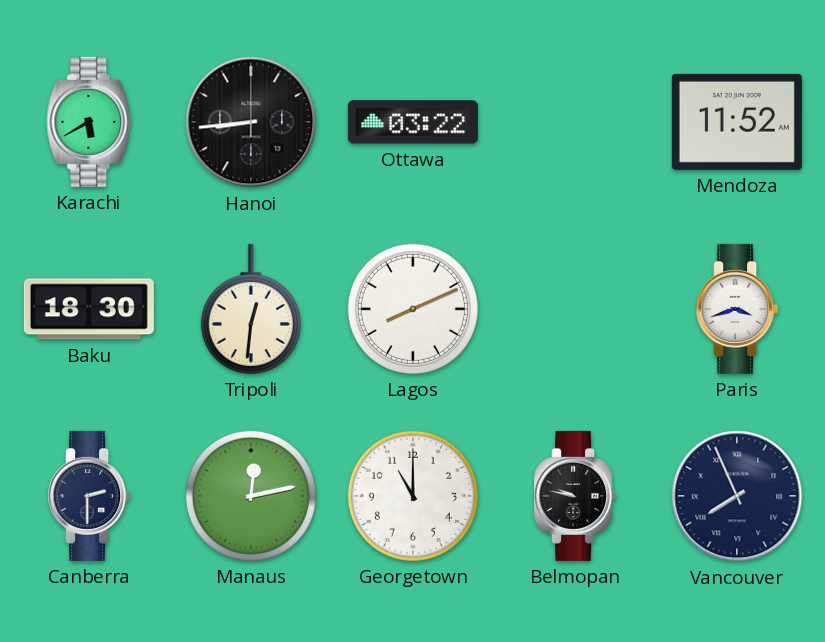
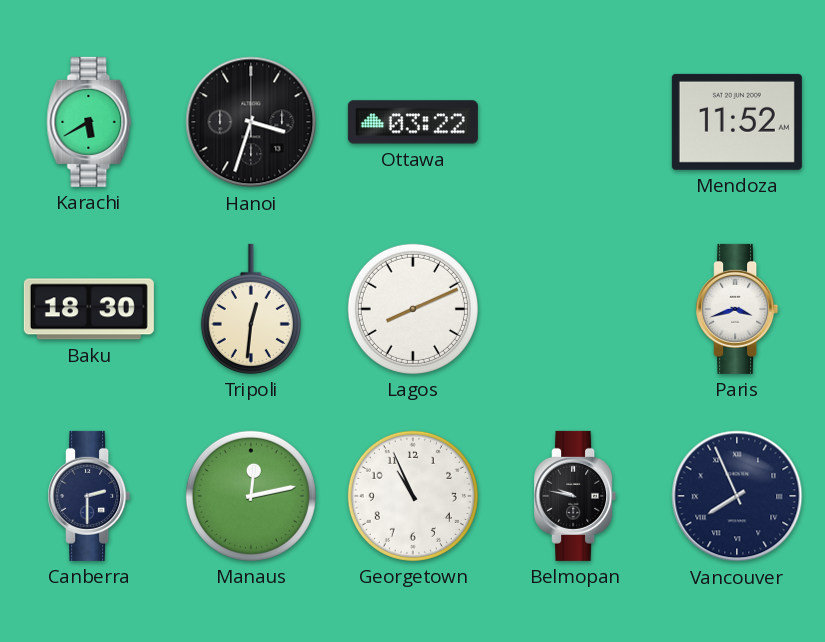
Hanoi: 8:44 -> 3:33
Georgetown: 11:00 -> 10:56
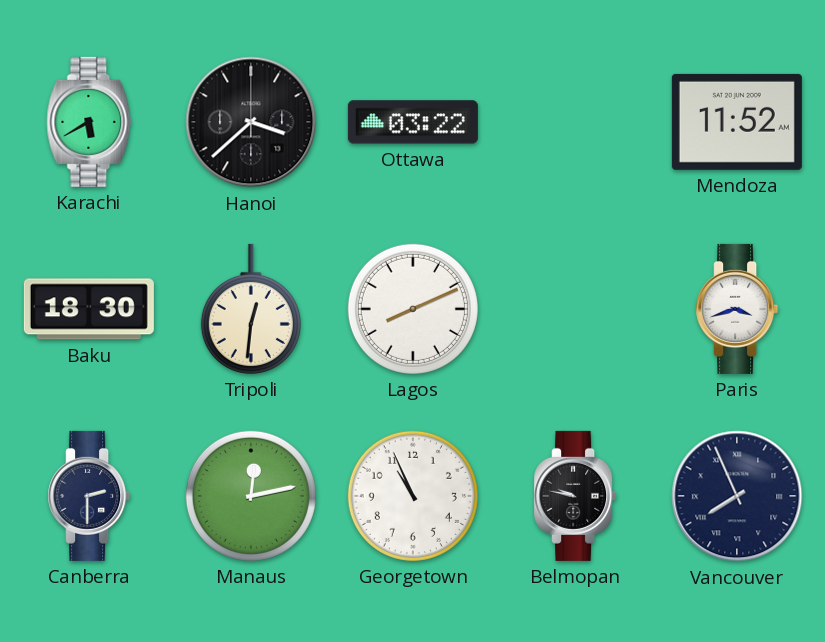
Hanoi: 3:33 -> 3:38
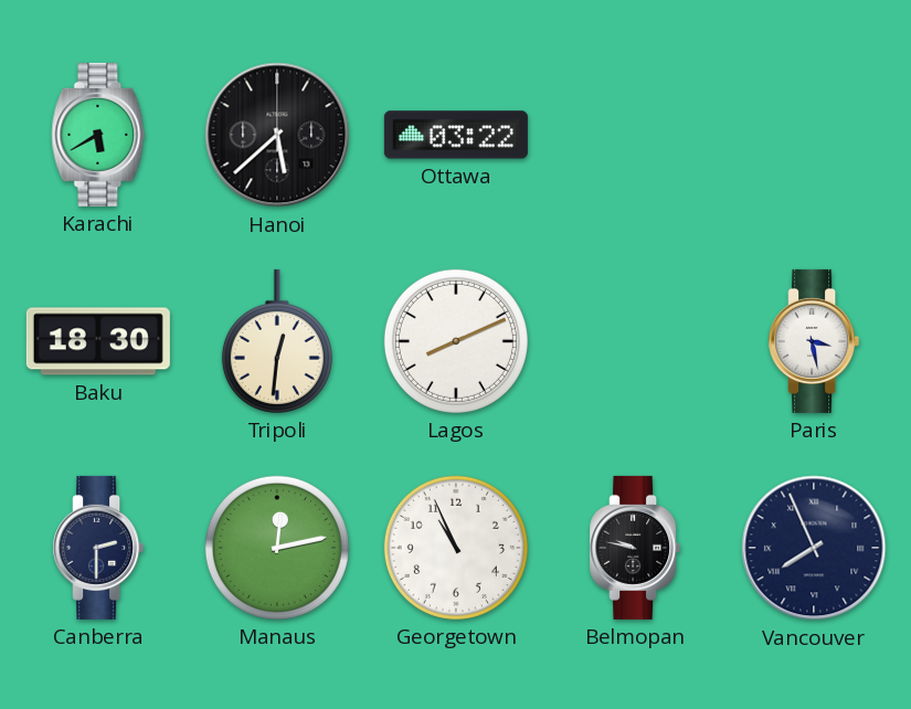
Hanoi: 3:38 -> 5:38
Mendoza: 11:52 -> none
Paris: 3:42 -> 3:28
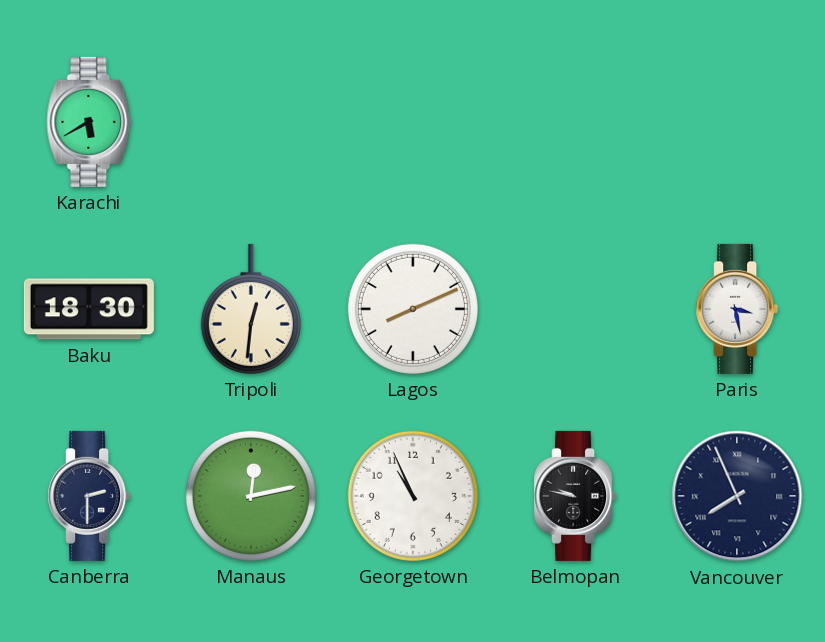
Hanoi: 5:38 -> none
Ottawa: 03:22 -> none
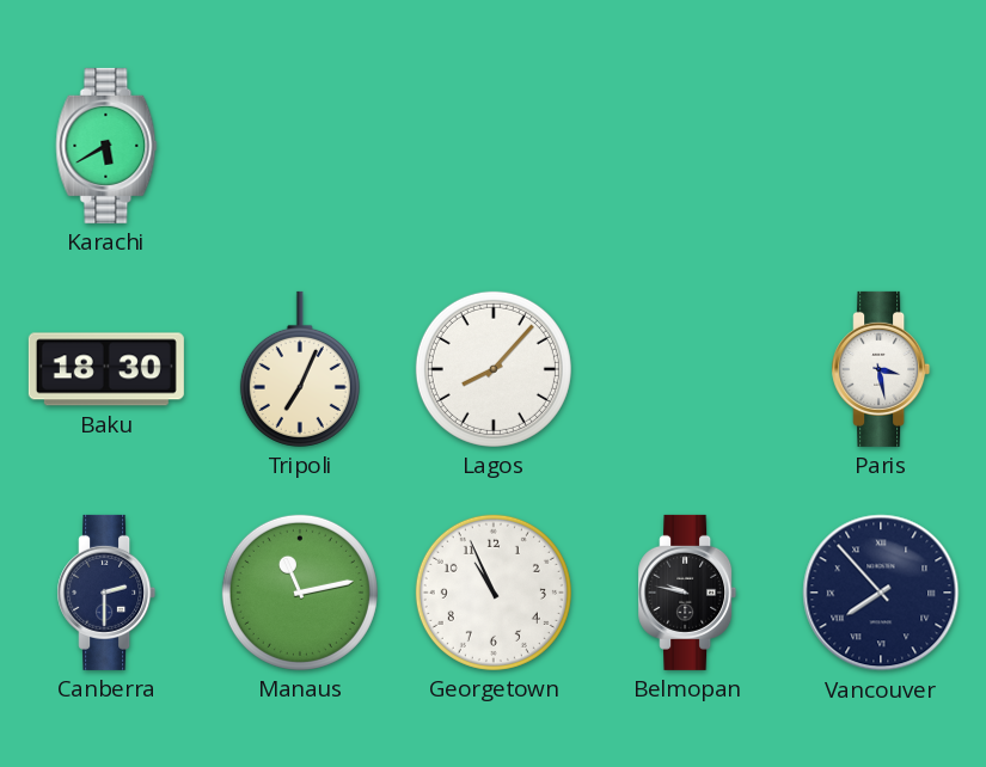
Tripoli: 12:31 -> 7:04
Lagos: 8:11 -> 8:07
Manaus: 12:13 -> 11:13
Vancouver: 7:56 -> 7:53
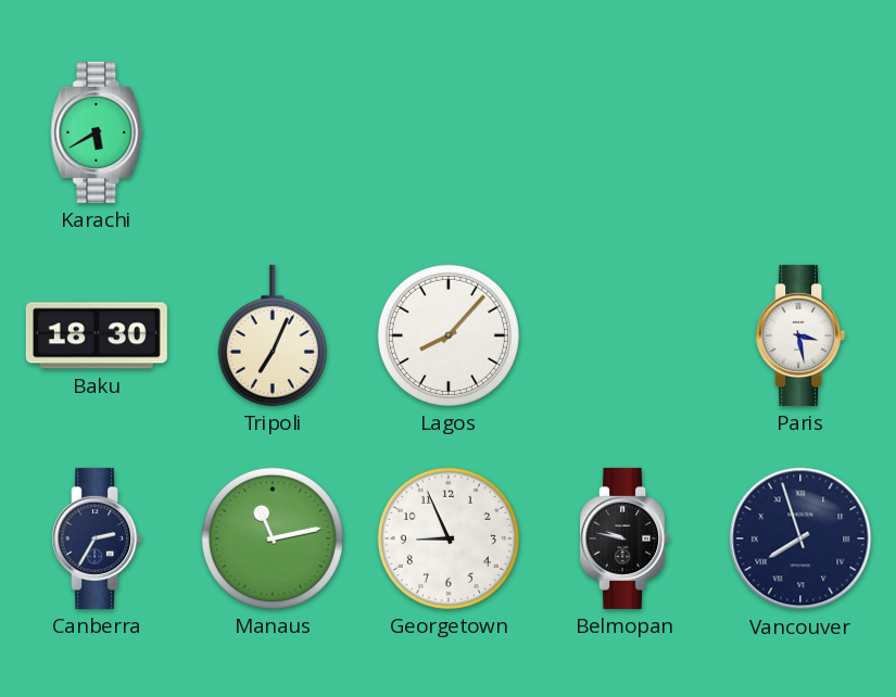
Canberra: 2:30 -> 2:35
Georgetown: 10:56 -> 8:56
Vancouver: 7:53 -> 7:57
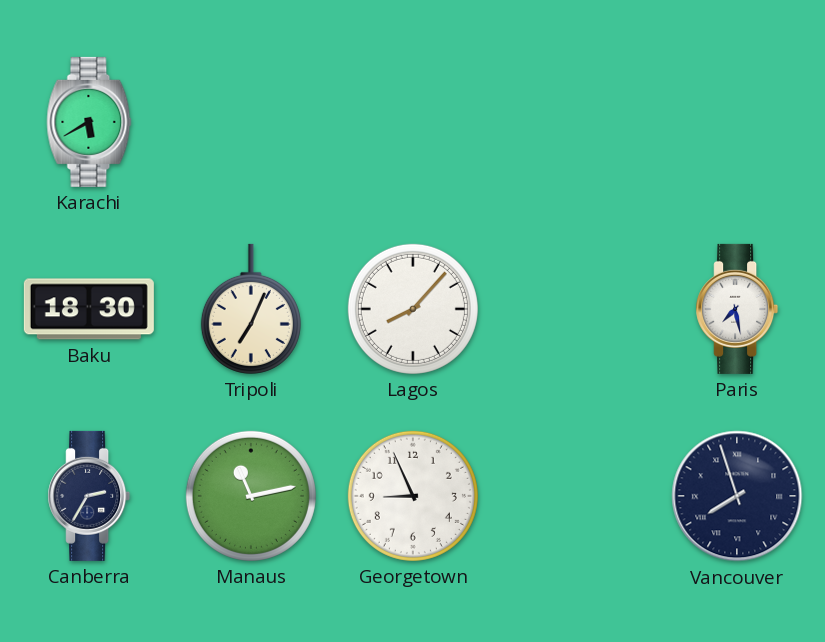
Paris: 3:28 -> 7:28
Belmopan: 9:47 -> none
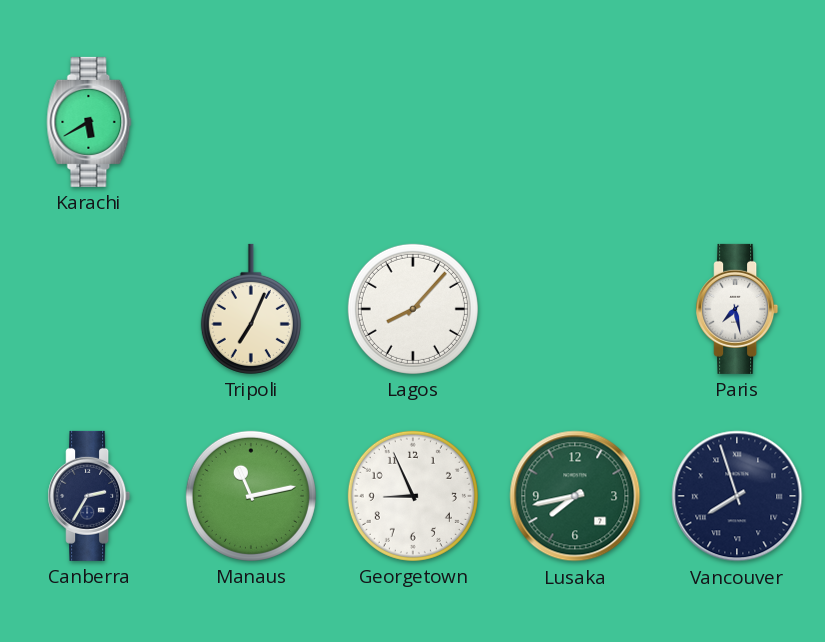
Baku: 18:30 -> none
Lusaka: none -> 7:43
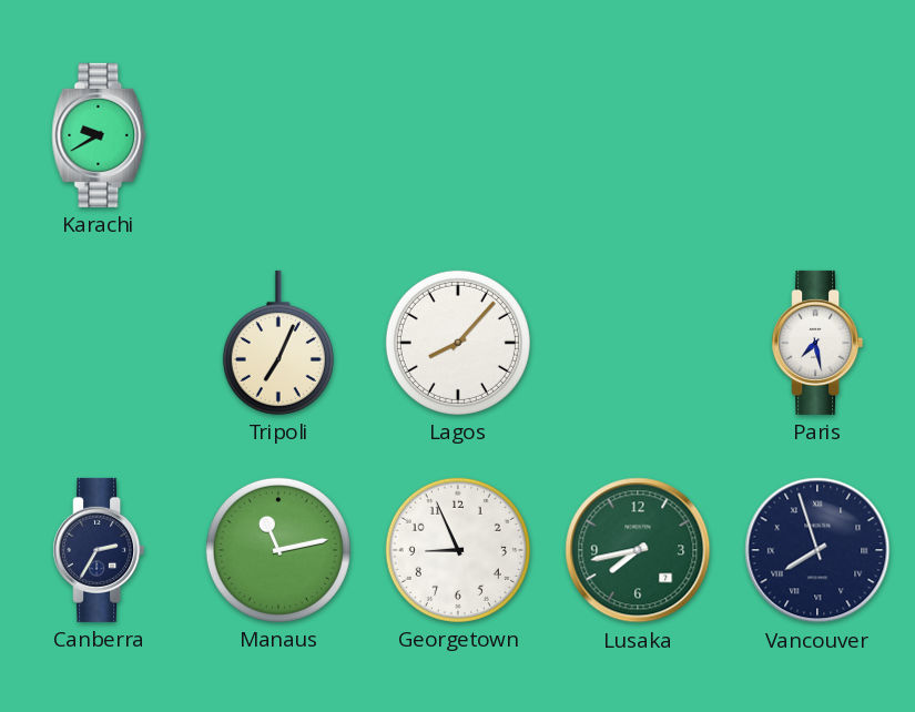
Karachi: 5:40 -> 9:40
